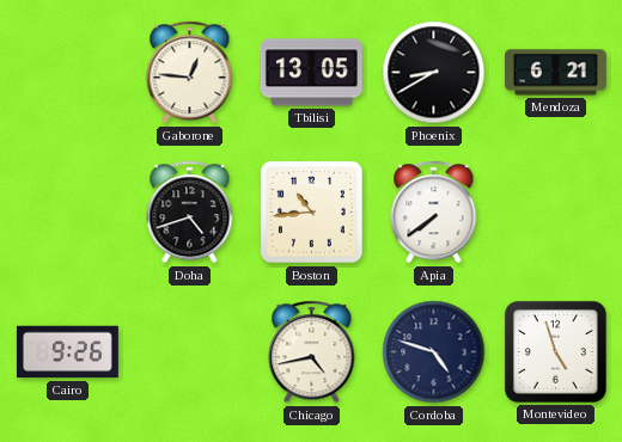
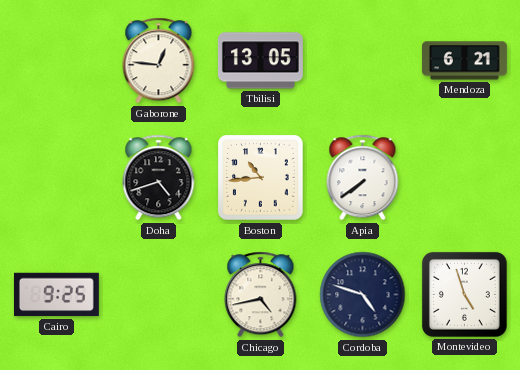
Phoenix: 8:40 -> none
Cairo: 9:26 -> 9:25
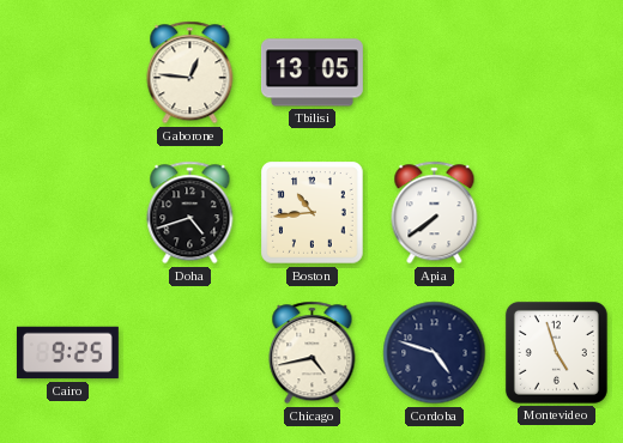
Mendoza: 6:21 -> none
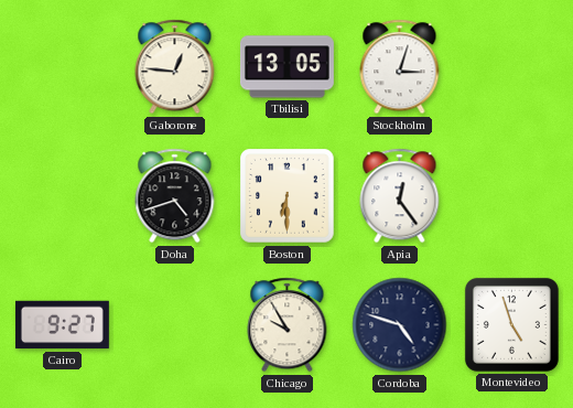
Stockholm: none -> 3:03
Boston: 10:44 -> 6:30
Apia: 7:39 -> 12:24
Cairo: 9:25 -> 9:27
Chicago: 4:43 -> 9:55
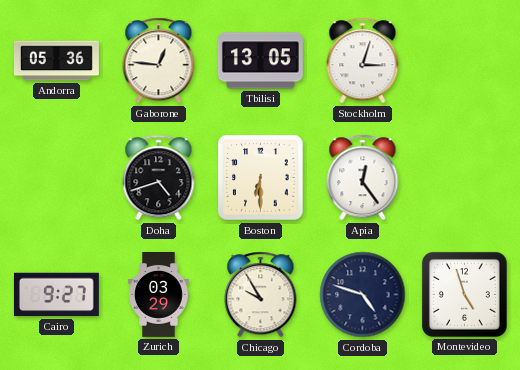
Andorra: none -> 05:36
Zurich: none -> 03:29
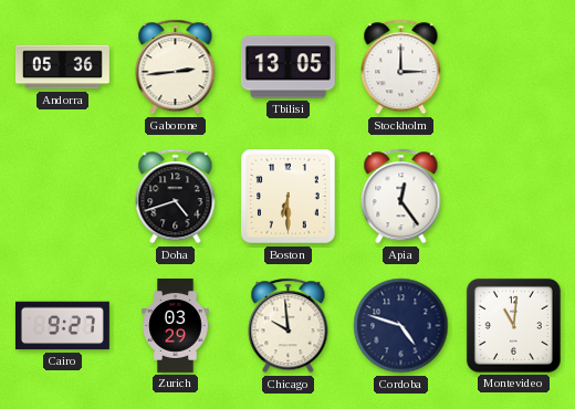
Gaborone: 12:46 -> 2:44
Stockholm: 3:03 -> 3:00
Chicago: 9:55 -> 9:59
Montevideo: 4:57 -> 11:01
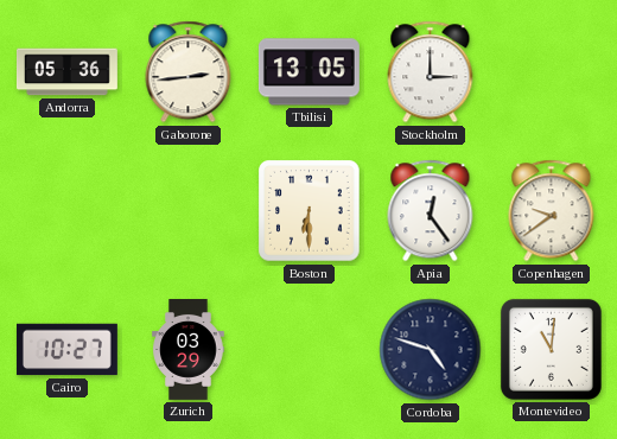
Doha: 4:42 -> none
Copenhagen: none -> 9:39
Cairo: 9:27 -> 10:27
Chicago: 9:59 -> none
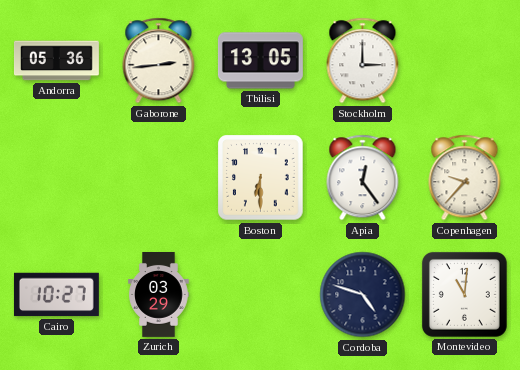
Copenhagen: 9:39 -> 9:37
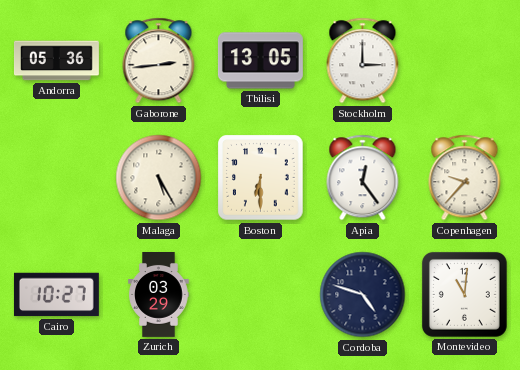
Malaga: none -> 5:25
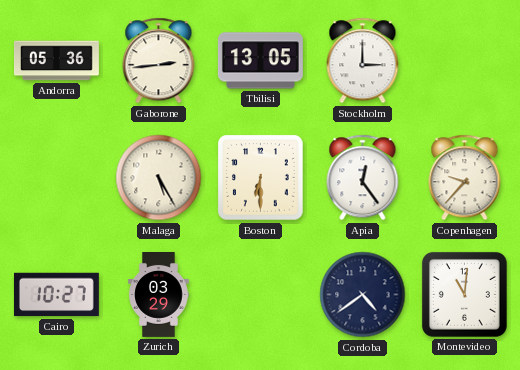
Cordoba: 4:48 -> 4:39
